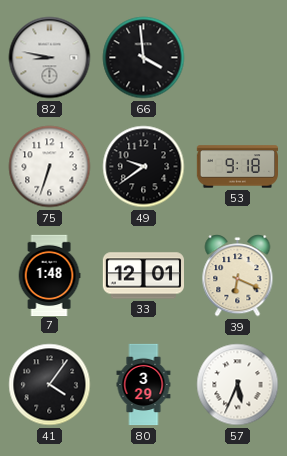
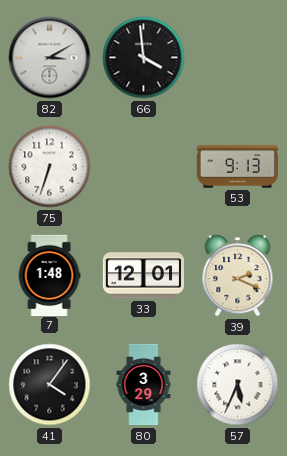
82: 8:47 -> 3:10
49: 9:39 -> none
53: 9:18 -> 9:13
39: 6:19 -> 2:19
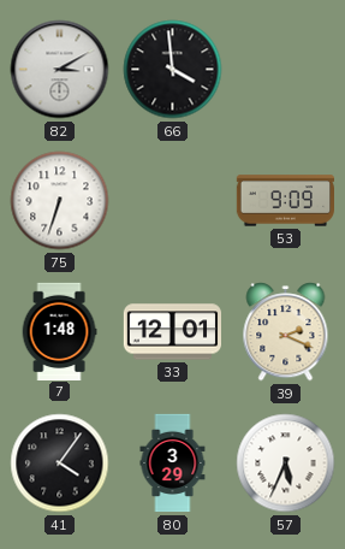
53: 9:13 -> 9:09
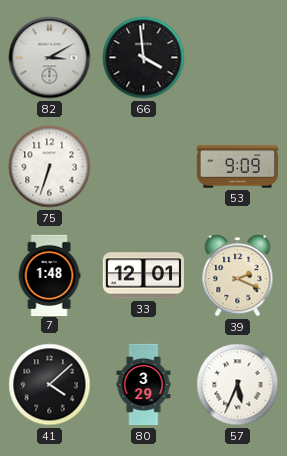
41: 4:06 -> 4:08
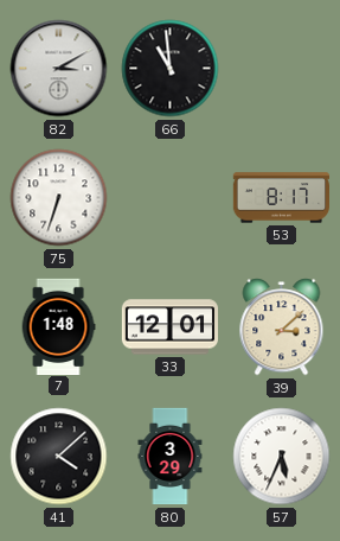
66: 3:59 -> 10:59
53: 9:09 -> 8:17
39: 2:19 -> 3:08
